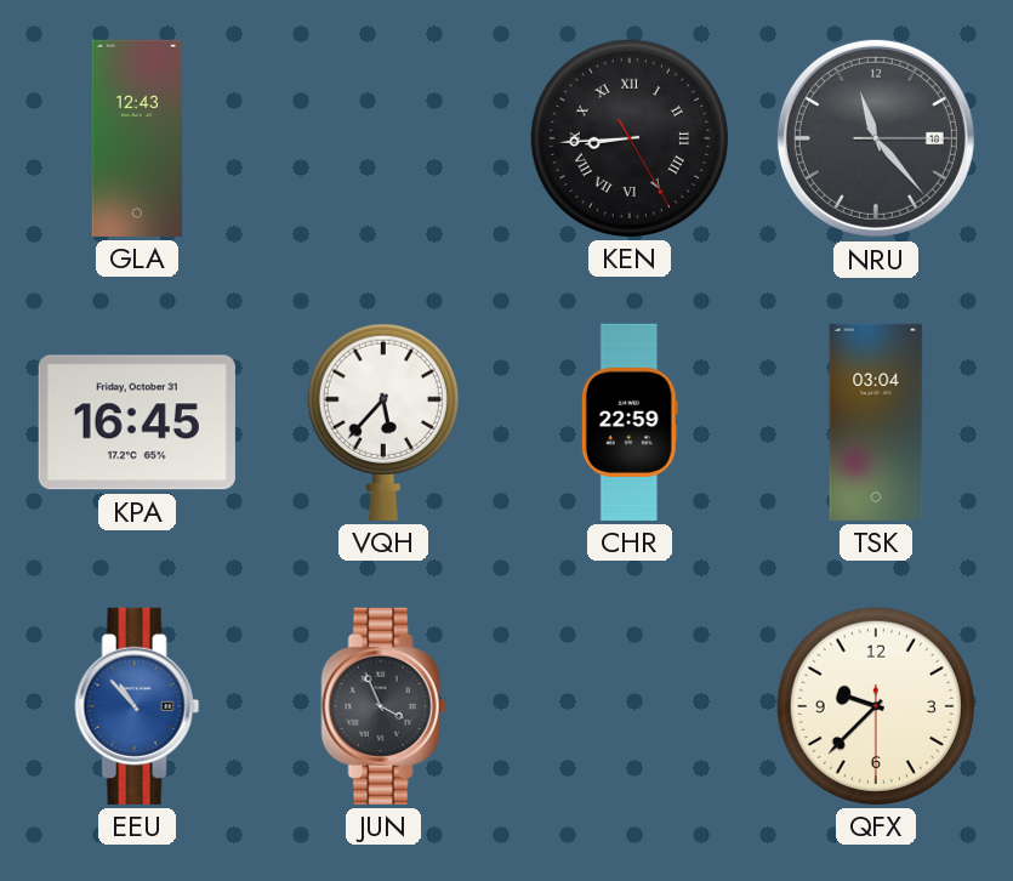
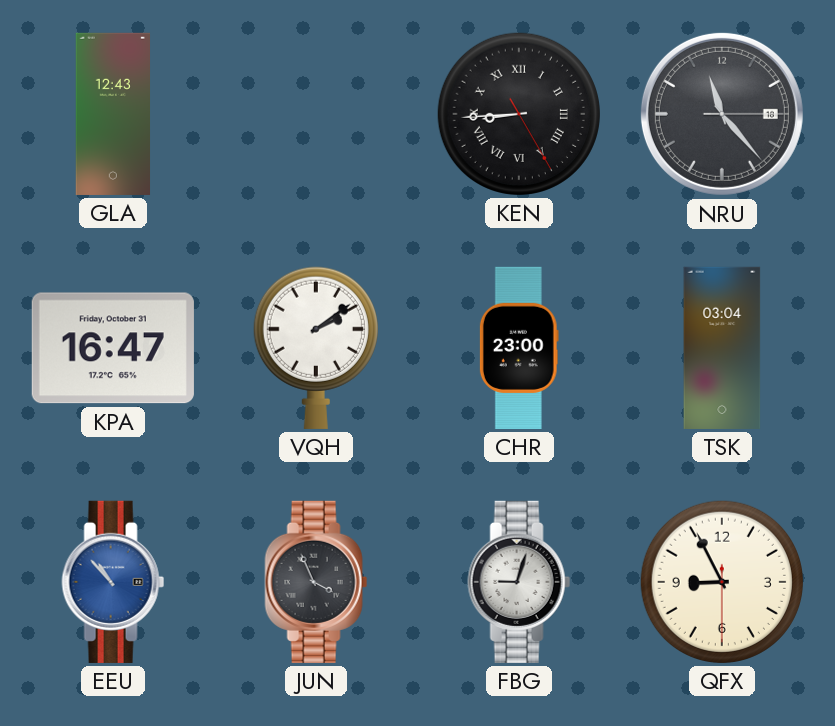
KPA: 16:45 -> 16:47
VQH: 5:37 -> 2:09
CHR: 22:59 -> 23:00
FBG: none -> 9:03
QFX: 9:37 -> 8:55
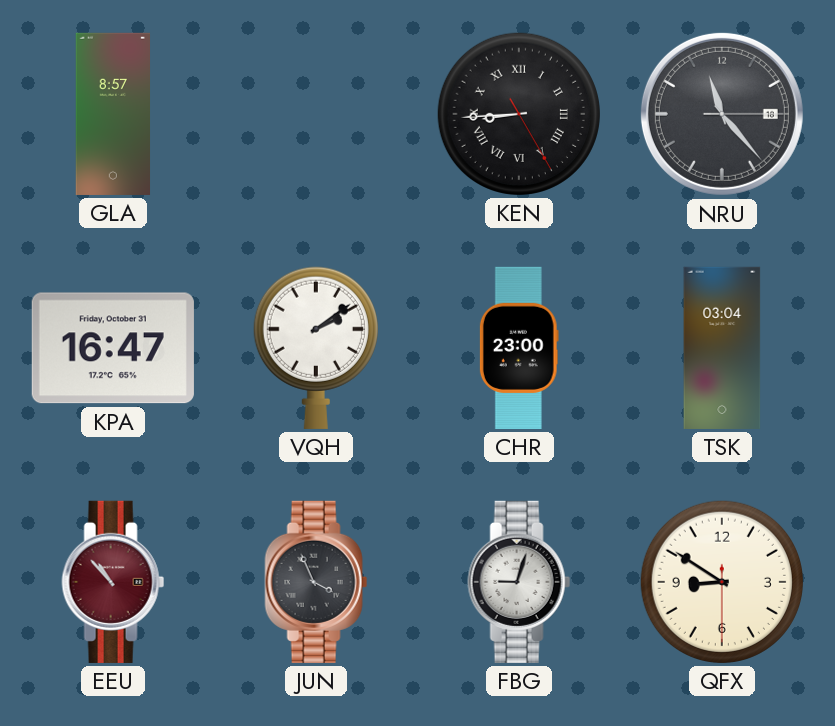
GLA: 12:43 -> 8:57
EEU dial: blue -> burgundy
QFX: 8:55 -> 8:50
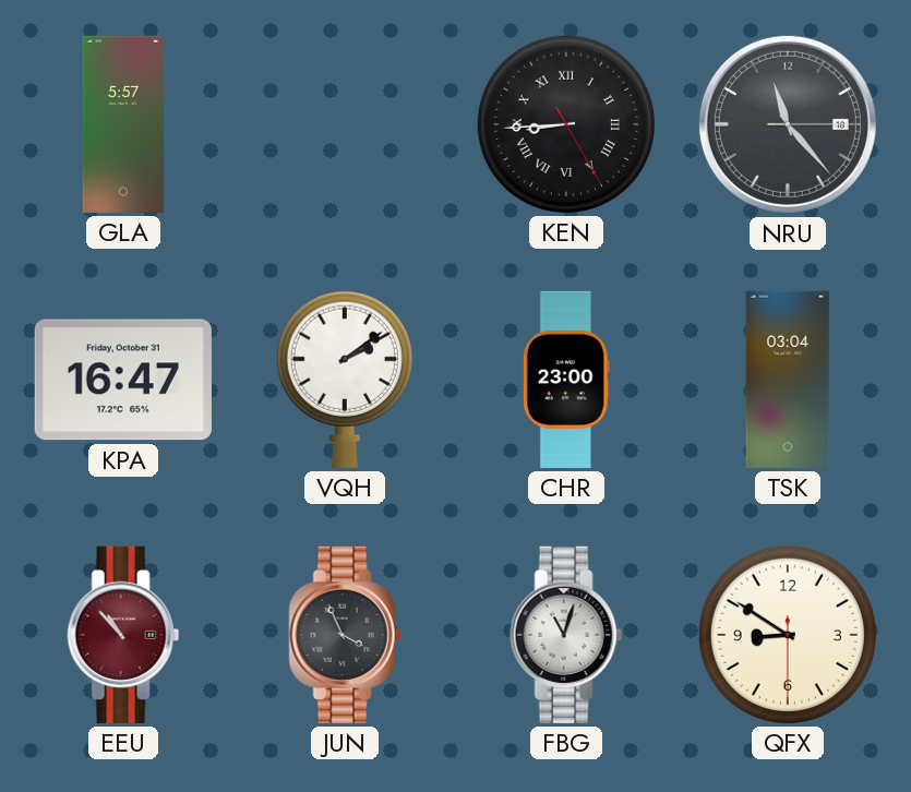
GLA: 8:57 -> 5:57
FBG: 9:03 -> 11:03
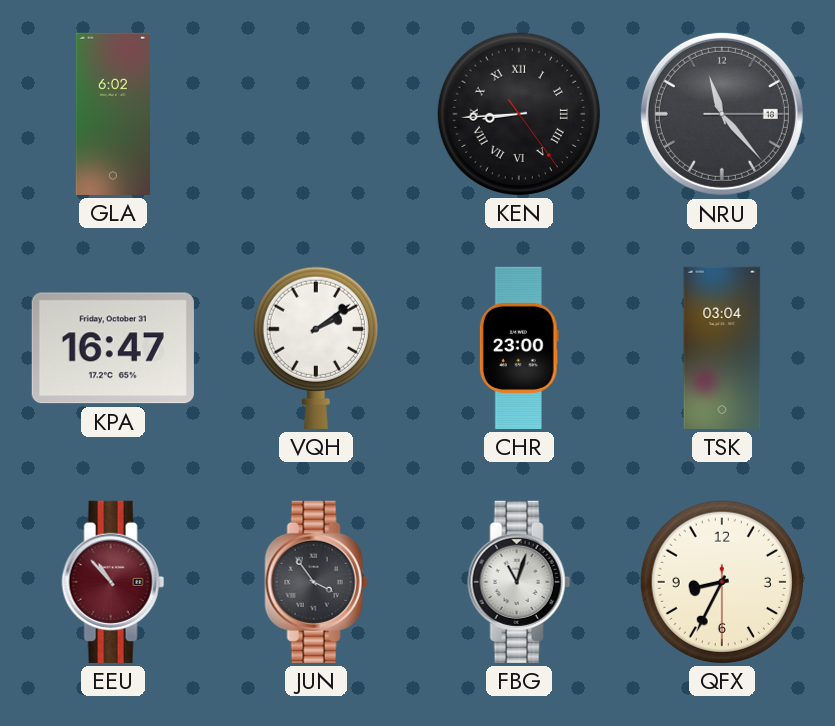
GLA: 5:57 -> 6:02
KEN: 8:44:25 -> 8:44:24
JUN: 3:56 -> 3:54
QFX: 8:50 -> 8:34
